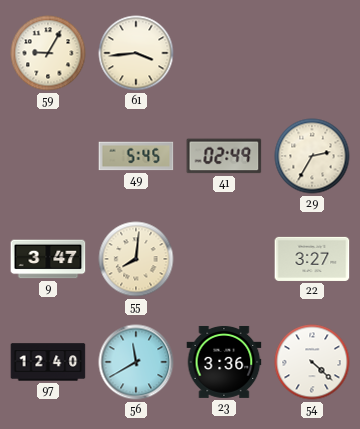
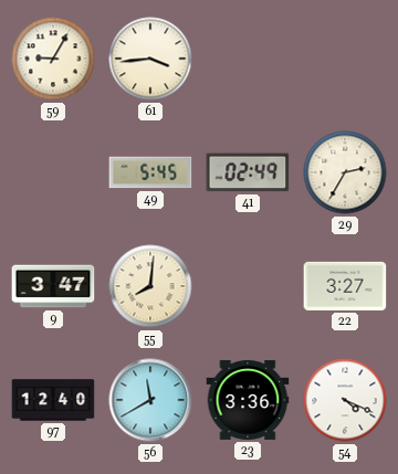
54: 4:22 -> 4:19
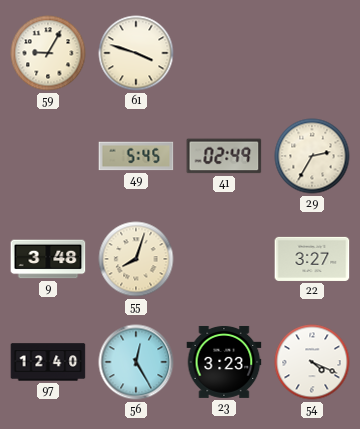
61: 3:44 -> 3:48
9: 3:47 -> 3:48
55: 8:01 -> 8:03
56: 11:40 -> 12:25
23: 3:36 -> 3:23
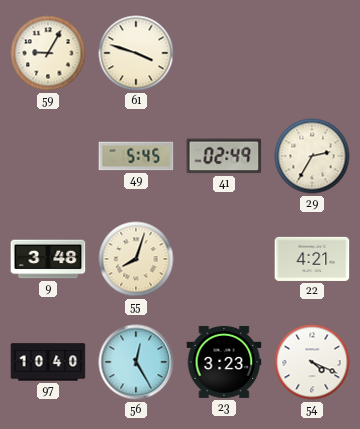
22: 3:27 -> 4:21
97: 12:40 -> 10:40
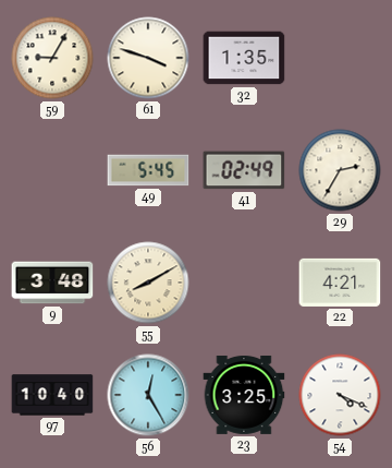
32: none -> 1:35
55: 8:03 -> 8:10
23: 3:23 -> 3:25
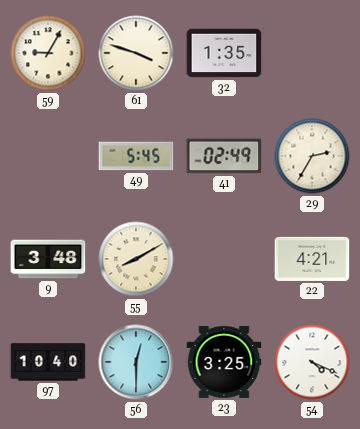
56: 12:25 -> 12:30
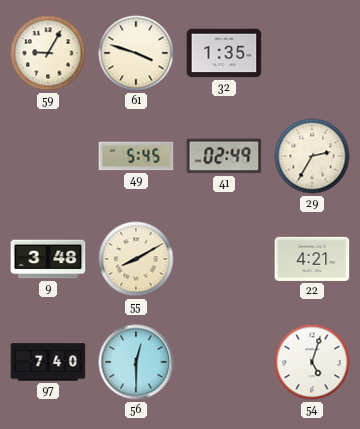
97: 10:40 -> 7:40
23: 3:25 -> none
54: 4:19 -> 5:03
